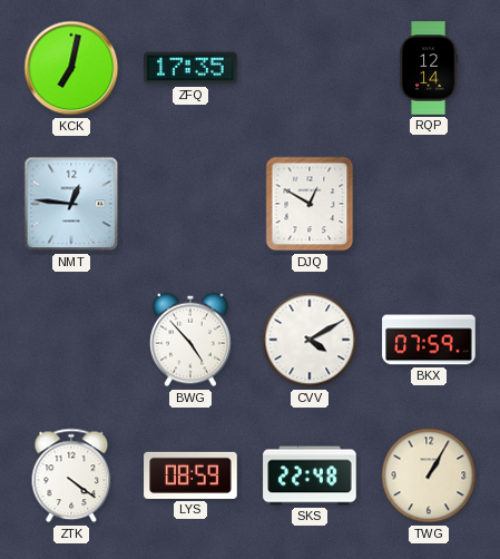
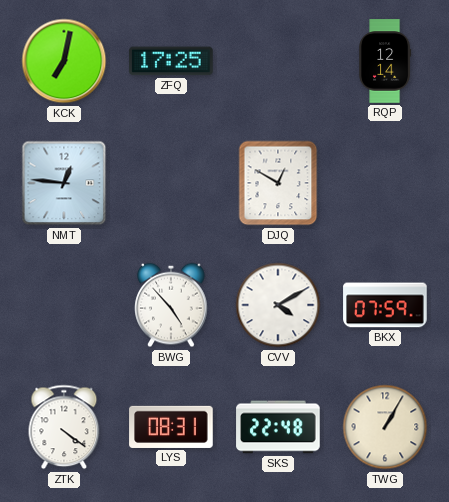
ZFQ: 17:35 -> 17:25
LYS: 08:59 -> 08:31
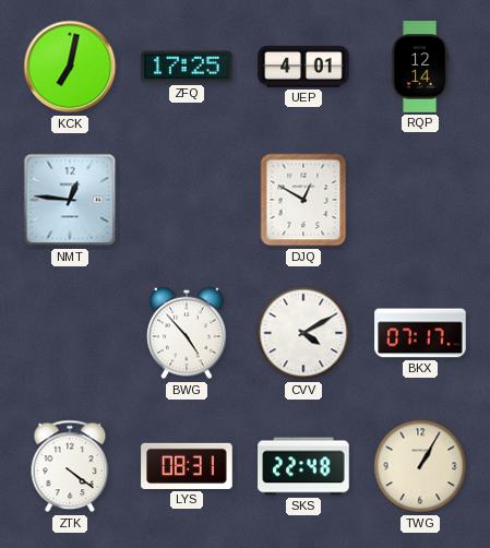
UEP: none -> 4:01
BKX: 07:59 -> 07:17
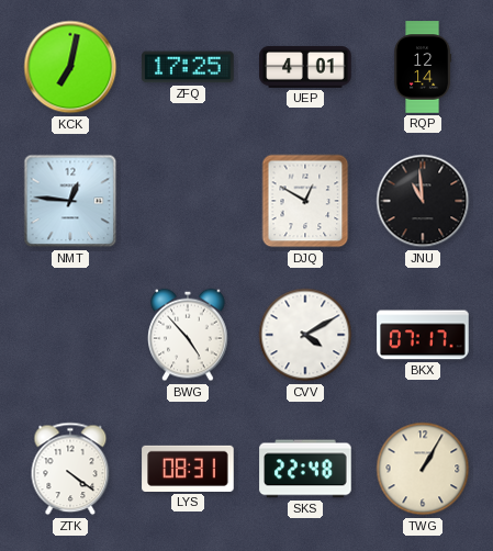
JNU: none -> 10:59
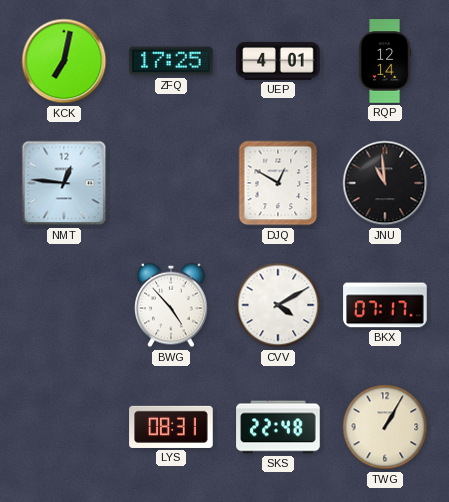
ZTK: 4:21 -> none
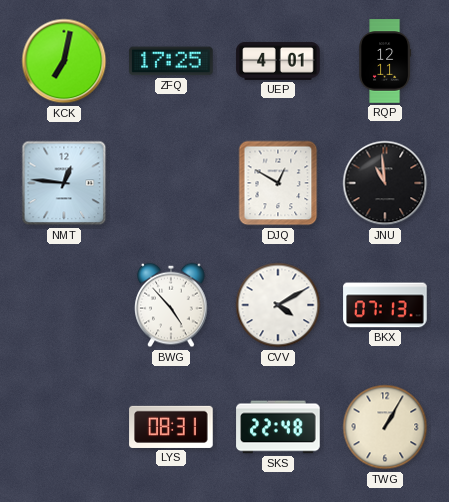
RQP: 12:14 -> 12:11
BKX: 07:17 -> 07:13
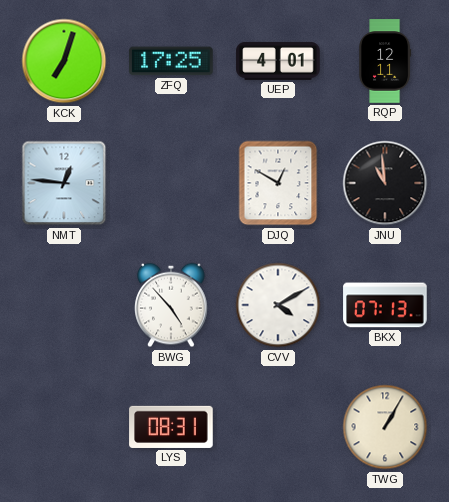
KCK: 7:02 -> 7:03
SKS: 22:48 -> none
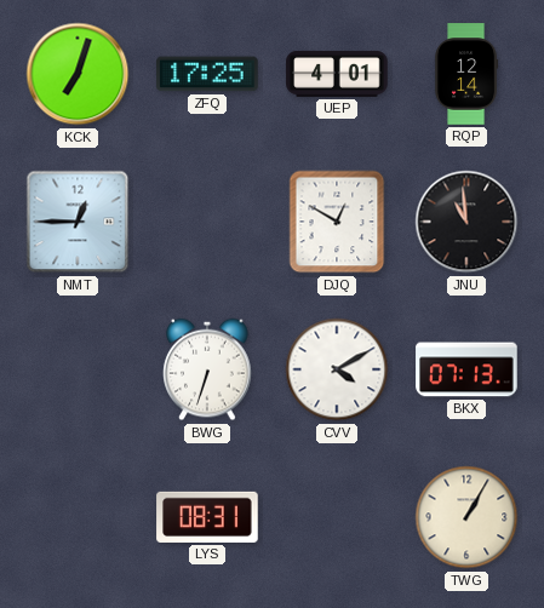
RQP: 12:11 -> 12:14
NMT: 12:46 -> 12:45
BWG: 4:53 -> 6:33
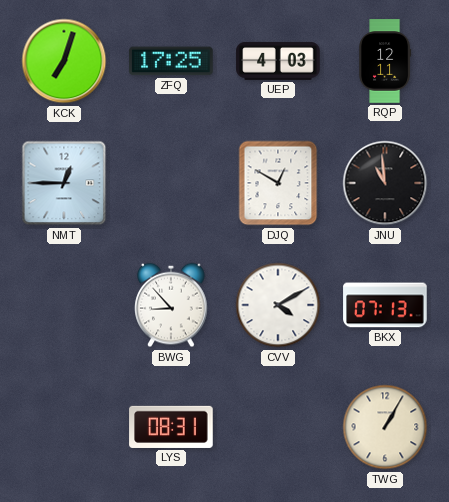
UEP: 4:01 -> 4:03
RQP: 12:14 -> 12:11
BWG: 6:33 -> 8:53
